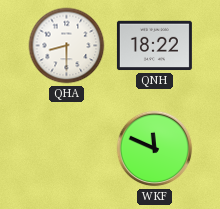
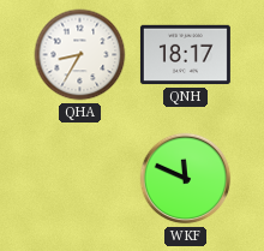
QHA: 8:30 -> 8:35
QNH: 18:22 -> 18:17
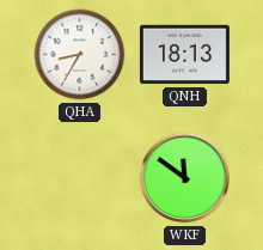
QNH: 18:17 -> 18:13
WKF: 11:49 -> 11:51
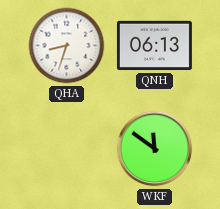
QHA: 8:35 -> 8:33
QNH: 18:13 -> 06:13
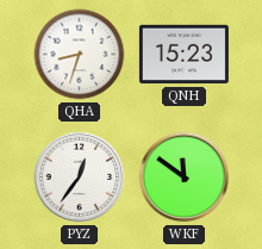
QNH: 06:13 -> 15:23
PYZ: none -> 12:36
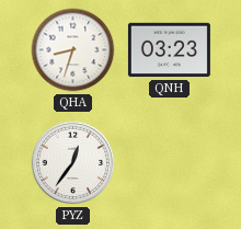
QNH: 15:23 -> 03:23
WKF: 11:51 -> none
